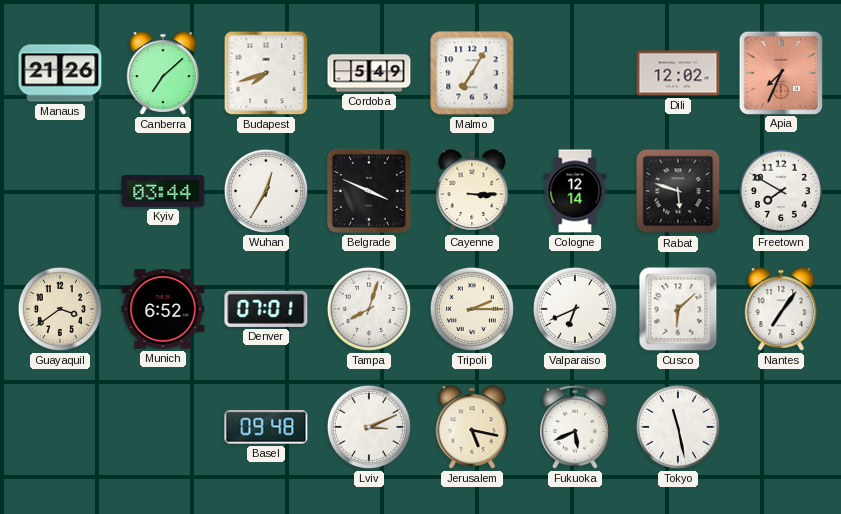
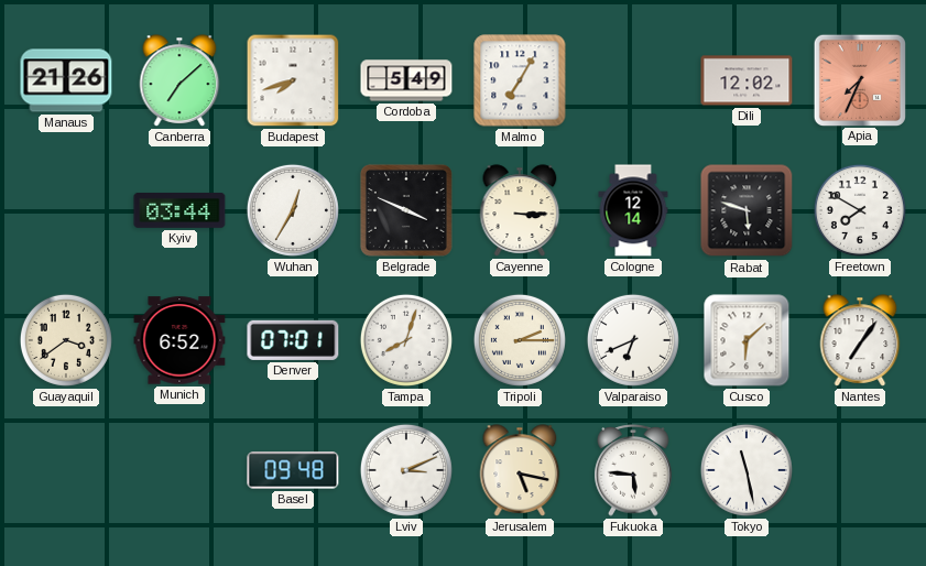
Fukuoka: 5:41 -> 5:46
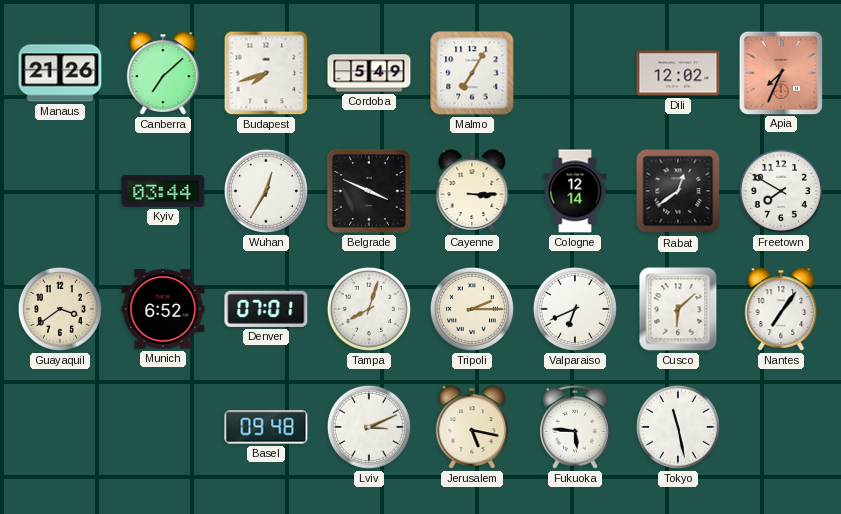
Rabat: 5:48 -> 12:39
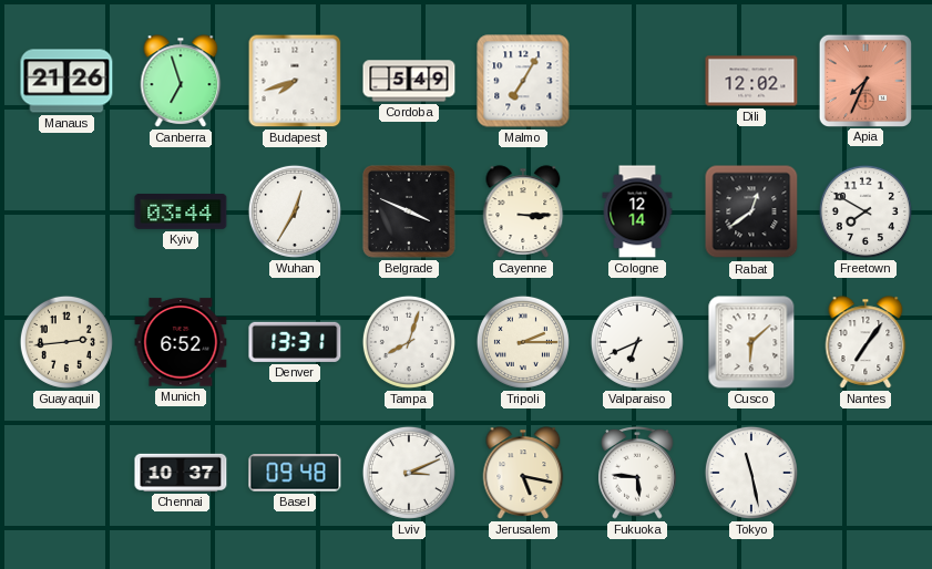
Canberra: 7:08 -> 6:57
Guayaquil: 3:39 -> 2:44
Denver: 07:01 -> 13:31
Chennai: none -> 10:37
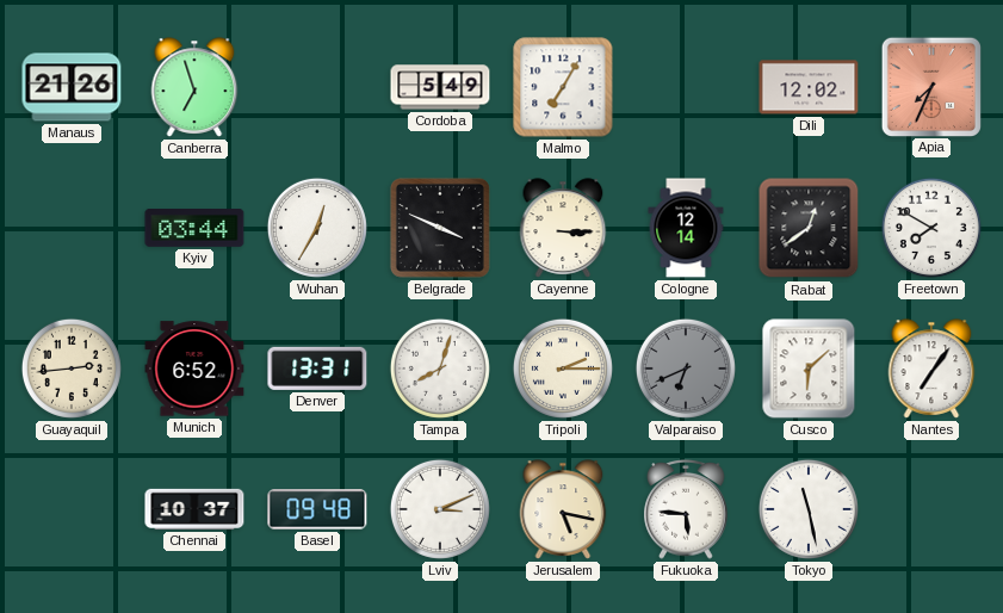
Budapest: 7:42 -> none
Valparaiso dial: white -> grey
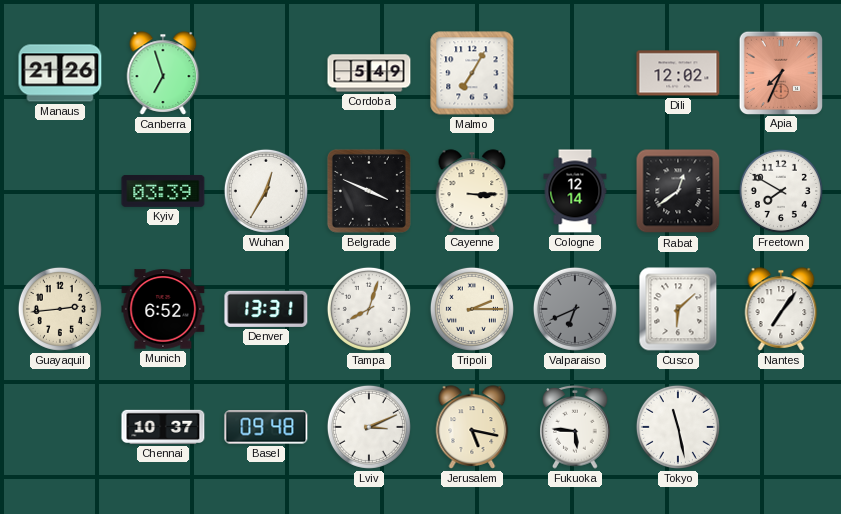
Kyiv: 03:44 -> 03:39
